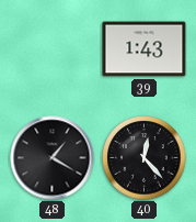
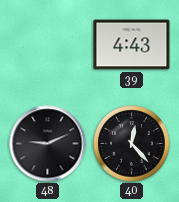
39: 1:43 -> 4:43
48: 1:20 -> 9:11
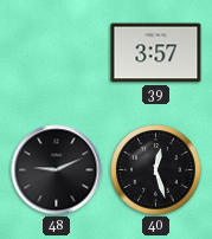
39: 4:43 -> 3:57
40: 12:23 -> 12:27
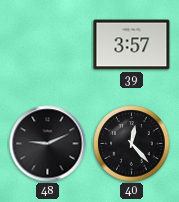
40: 12:27 -> 12:23
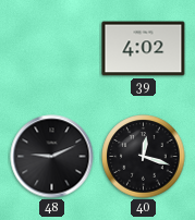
39: 3:57 -> 4:02
40: 12:23 -> 12:18
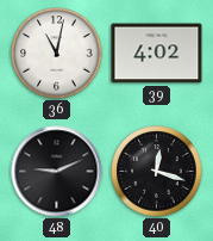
36: none -> 11:02
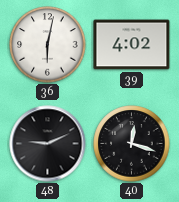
36: 11:02 -> 6:02
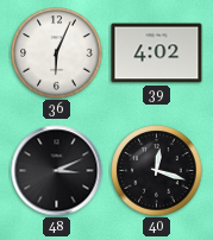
36: 6:02 -> 6:04
48: 9:11 -> 3:11
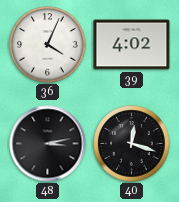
36: 6:04 -> 4:04
48: 3:11 -> 3:13
